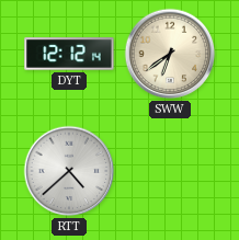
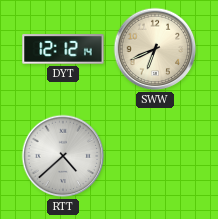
SWW: 6:39 -> 6:41
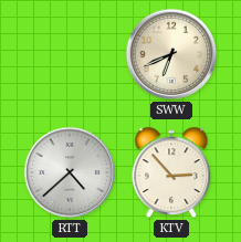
DYT: 12:12 -> none
KTV: none -> 2:53
